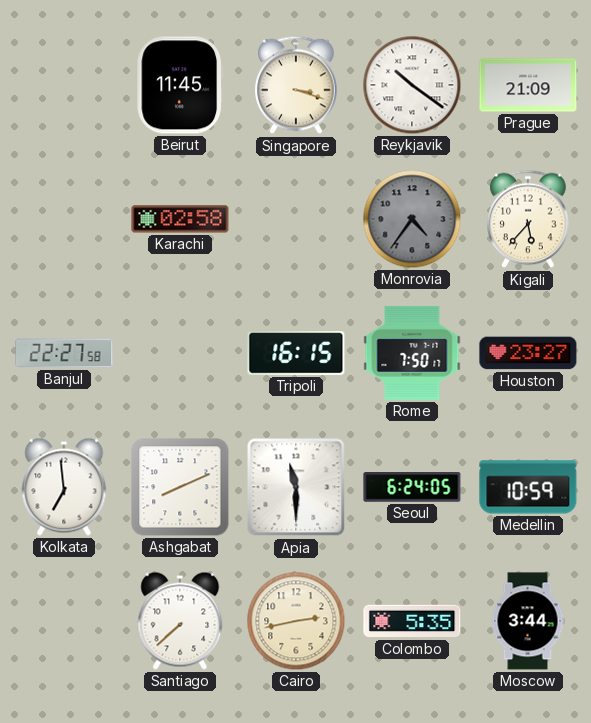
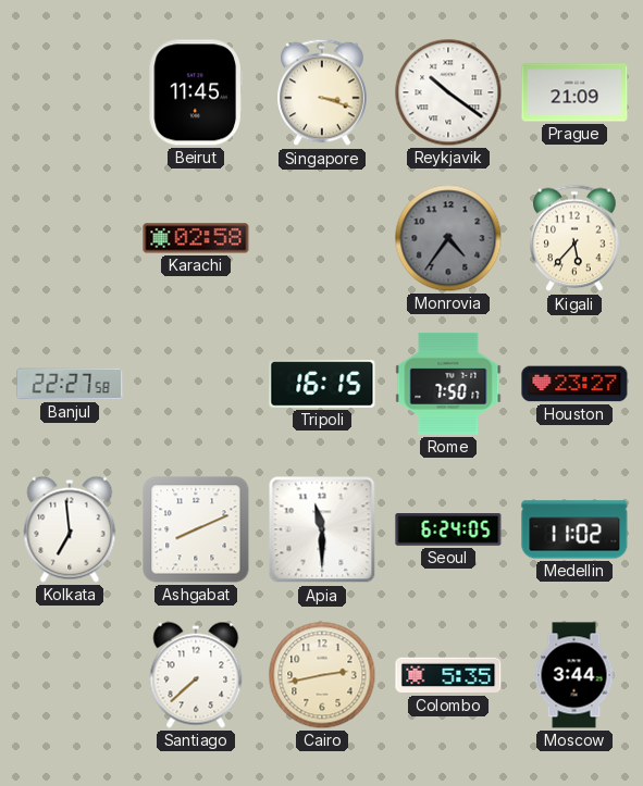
Medellin: 10:59 -> 11:02
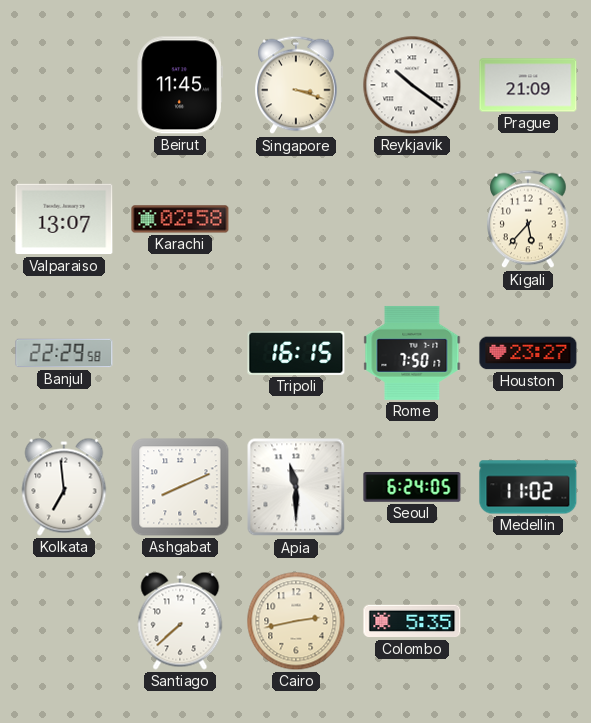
Valparaiso: none -> 13:07
Monrovia: 4:36 -> none
Banjul: 22:27 -> 22:29
Moscow: 3:44 -> none
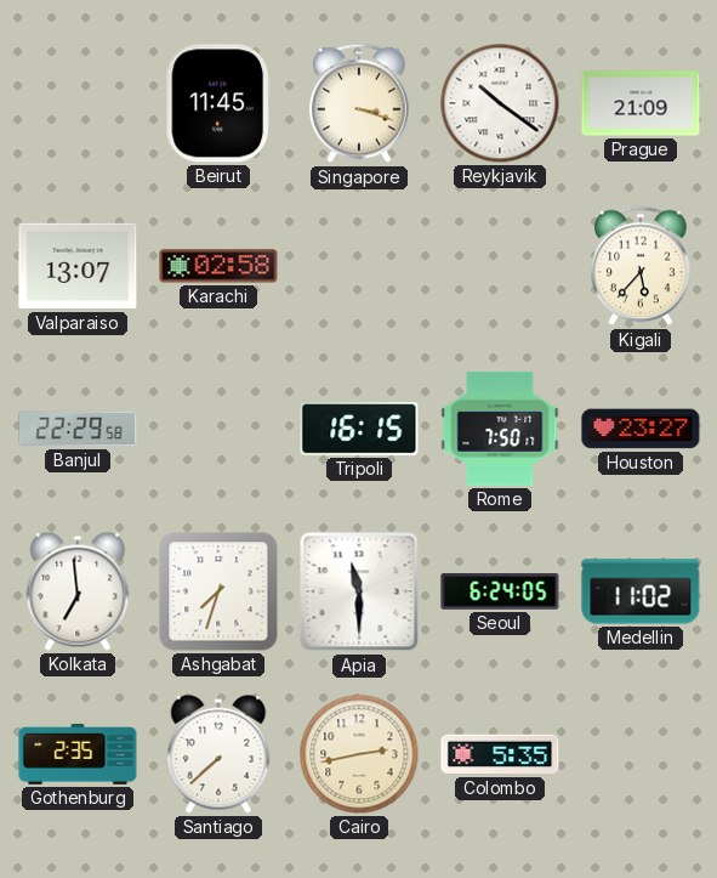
Ashgabat: 8:11 -> 7:33
Gothenburg: none -> 2:35
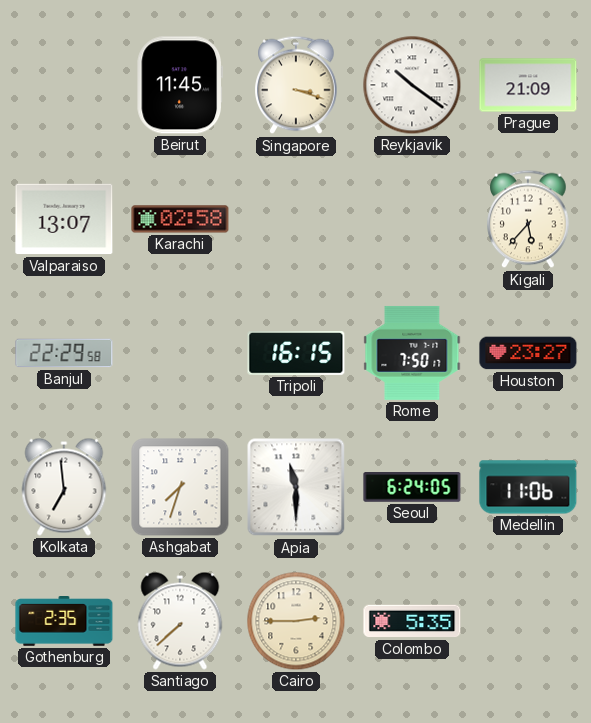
Medellin: 11:02 -> 11:06
Cairo: 2:43 -> 2:45
